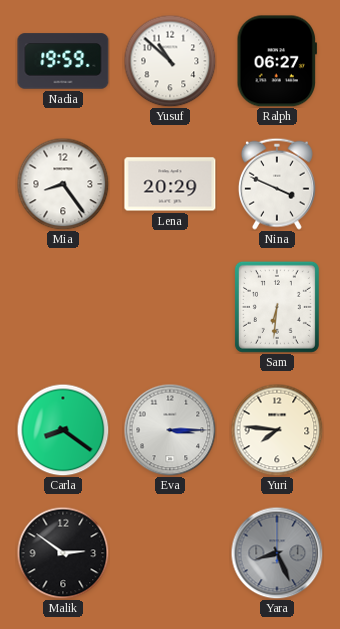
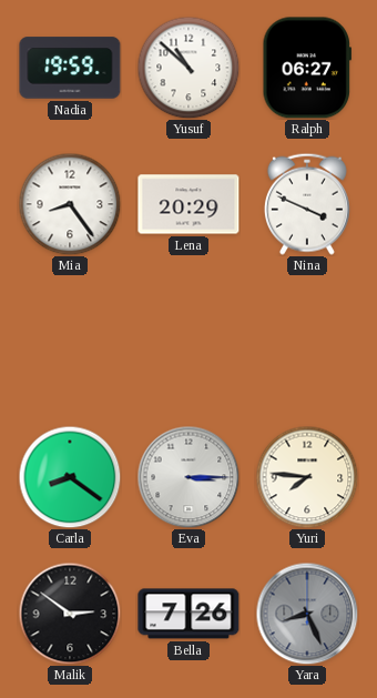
Sam: 6:31 -> none
Bella: none -> 7:26
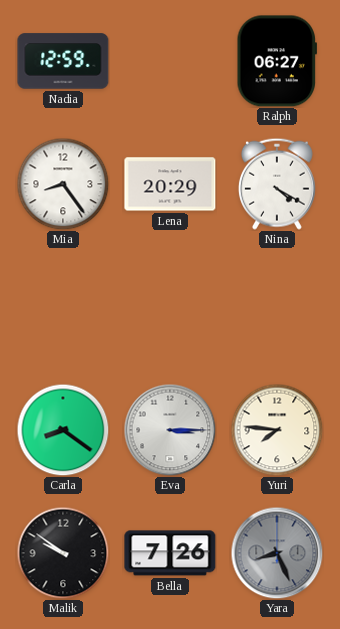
Nadia: 19:59 -> 12:59
Yusuf: 10:52 -> none
Nina: 3:49 -> 4:20
Malik: 2:51 -> 9:51
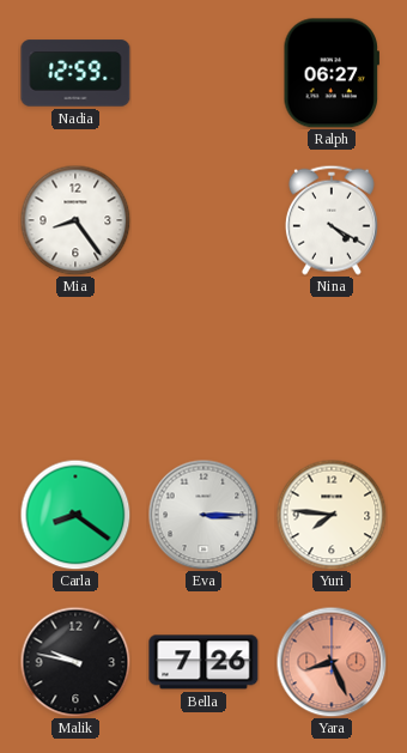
Lena: 20:29 -> none
Malik: 9:51 -> 9:47
Yara dial: grey -> salmon
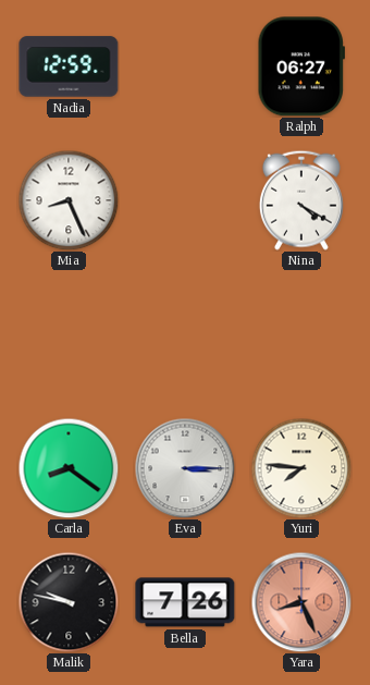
Mia: 8:24 -> 8:26
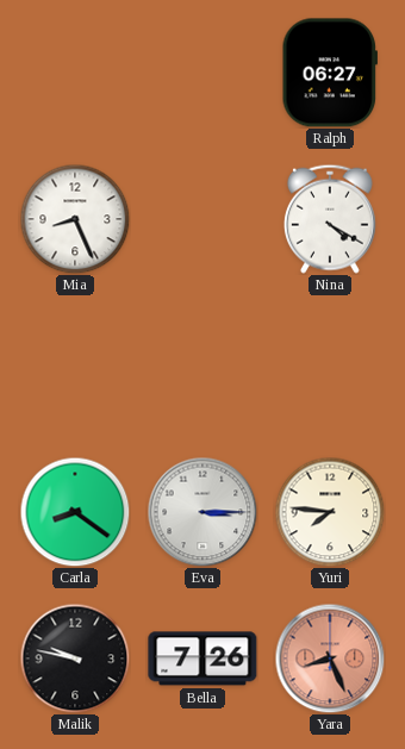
Nadia: 12:59 -> none
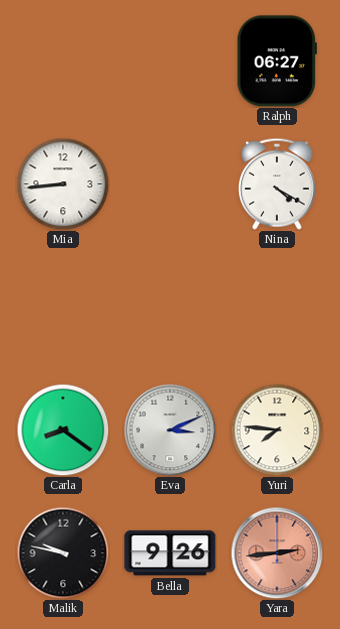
Mia: 8:26 -> 8:44
Eva: 3:15 -> 3:11
Bella: 7:26 -> 9:26
Yara: 8:26 -> 2:44
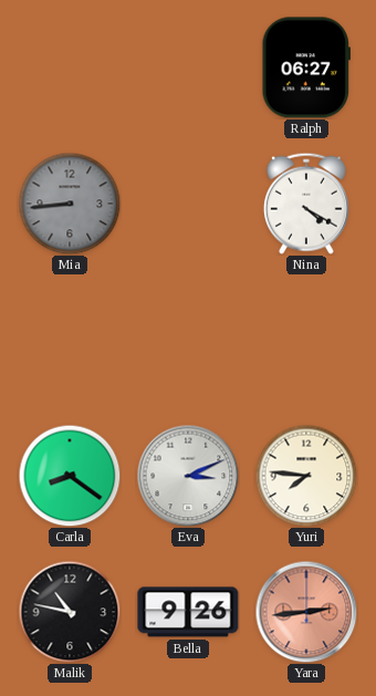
Mia dial: white -> grey
Malik: 9:47 -> 10:47
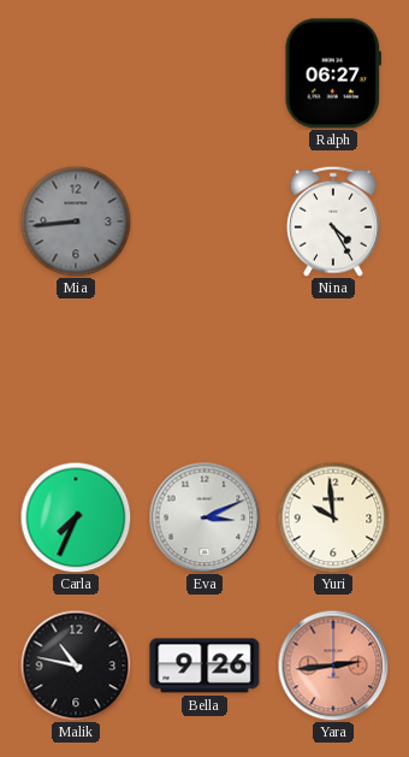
Nina: 4:20 -> 4:25
Carla: 8:21 -> 7:34
Yuri: 7:46 -> 9:59
